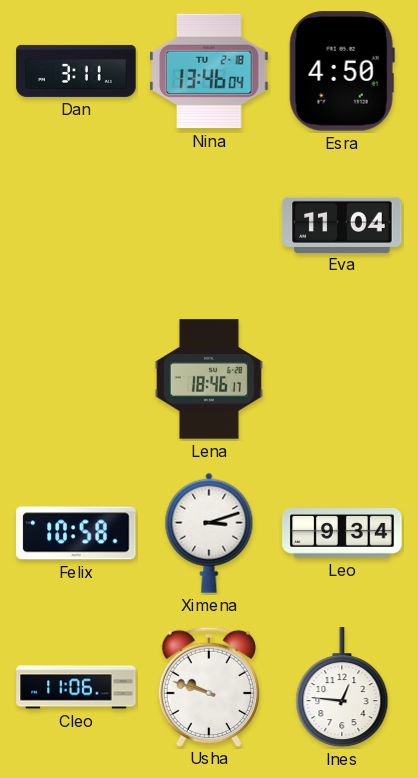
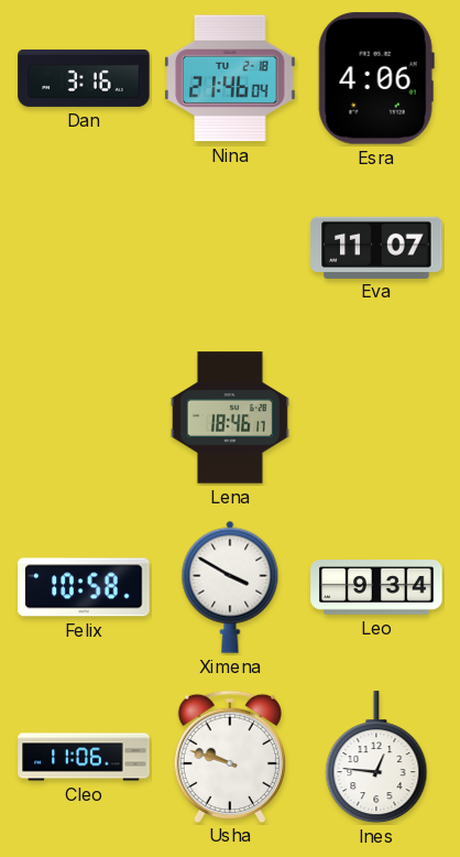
Dan: 3:11 -> 3:16
Nina: 13:46 -> 21:46
Esra: 4:50 -> 4:06
Eva: 11:04 -> 11:07
Ximena: 3:12 -> 3:50
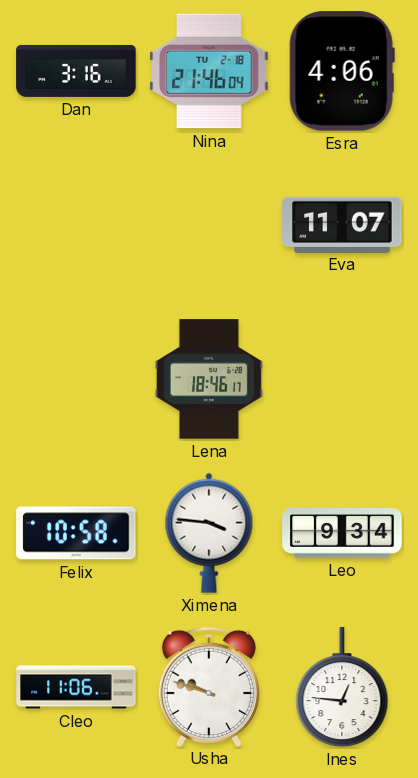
Ximena: 3:50 -> 3:46
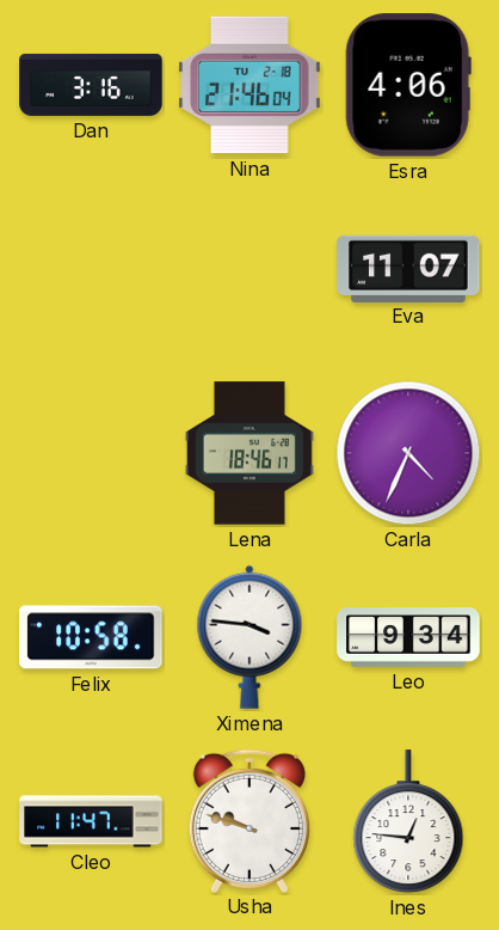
Carla: none -> 4:34
Cleo: 11:06 -> 11:47
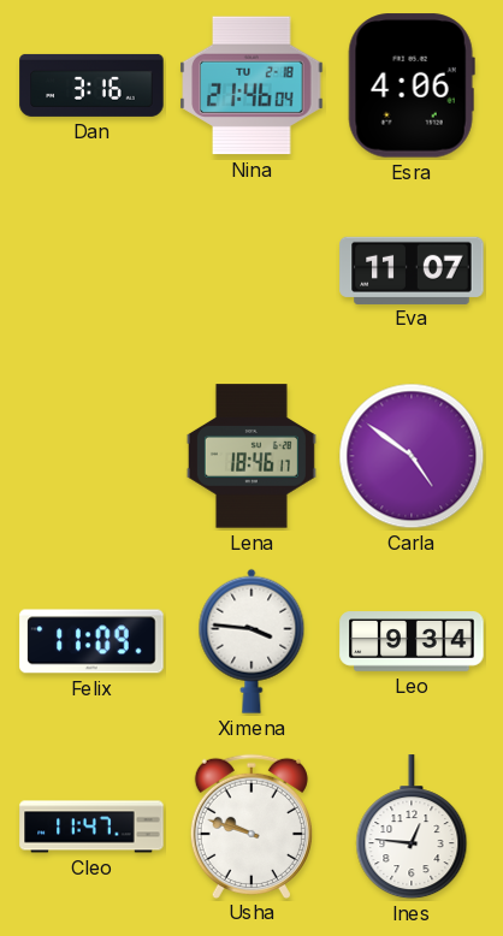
Carla: 4:34 -> 4:51
Felix: 10:58 -> 11:09
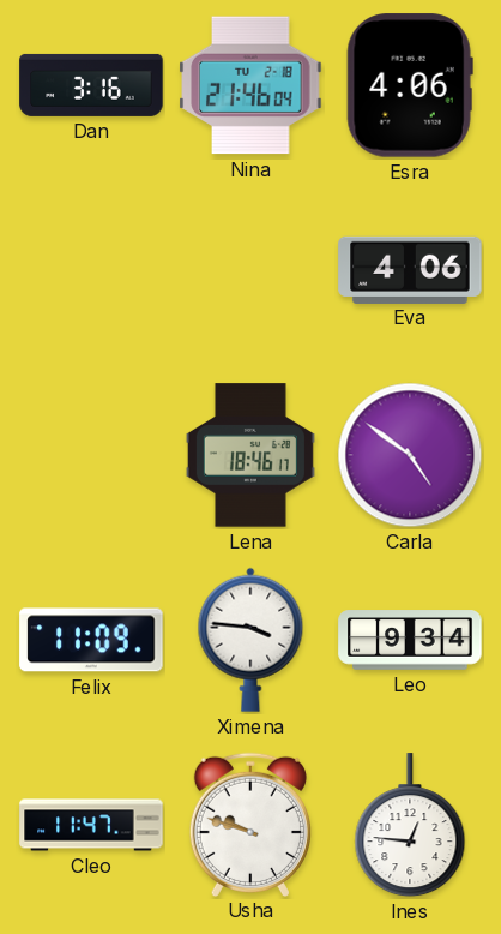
Eva: 11:07 -> 4:06
